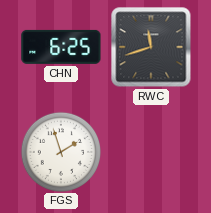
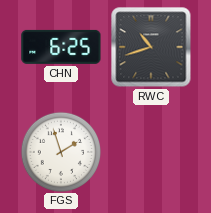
RWC: 11:42 -> 10:42
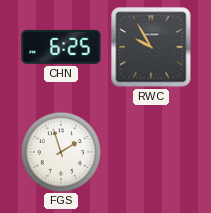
RWC: 10:42 -> 9:55
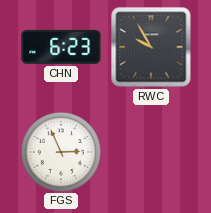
CHN: 6:25 -> 6:23
FGS: 1:57 -> 2:56
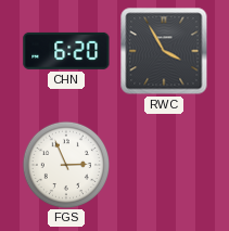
CHN: 6:23 -> 6:20
RWC: 9:55 -> 3:55
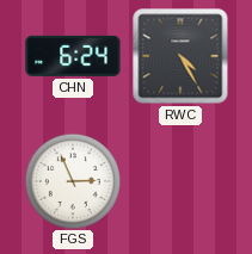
CHN: 6:20 -> 6:24
RWC: 3:55 -> 4:25
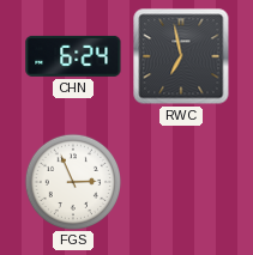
RWC: 4:25 -> 6:58
